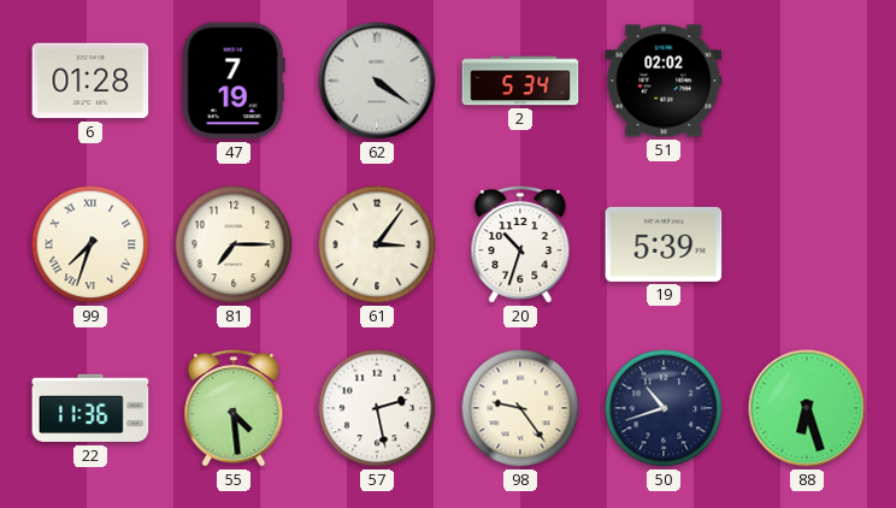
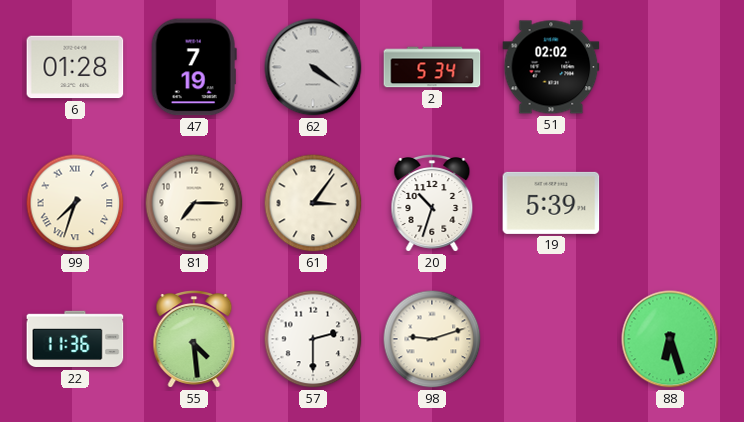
57: 2:28 -> 2:30
98: 9:24 -> 9:12
50: 10:42 -> none
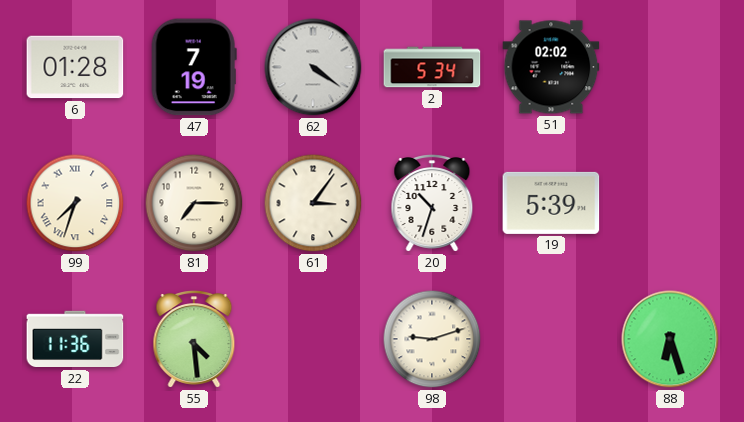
57: 2:30 -> none
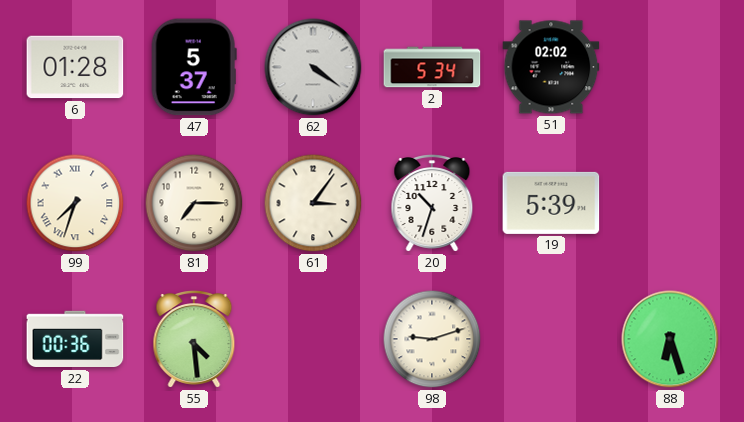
47: 7:19 -> 5:37
22: 11:36 -> 00:36
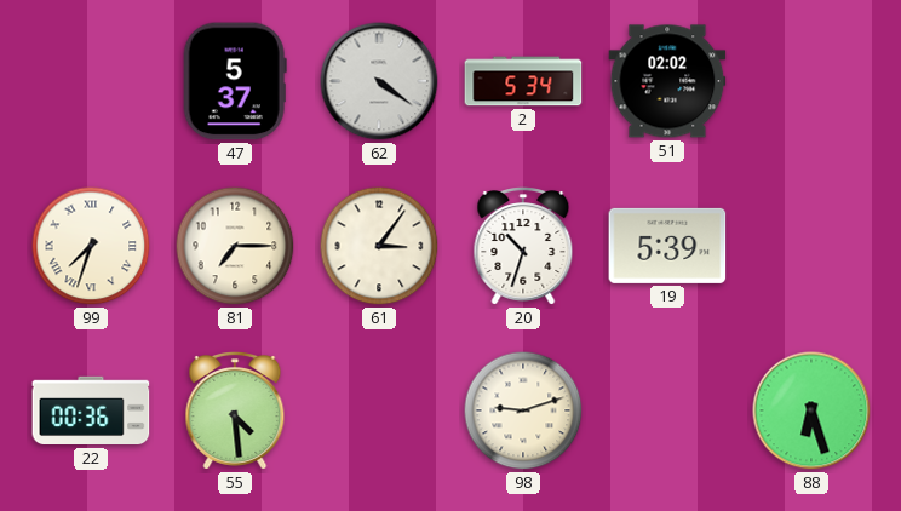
6: 01:28 -> none
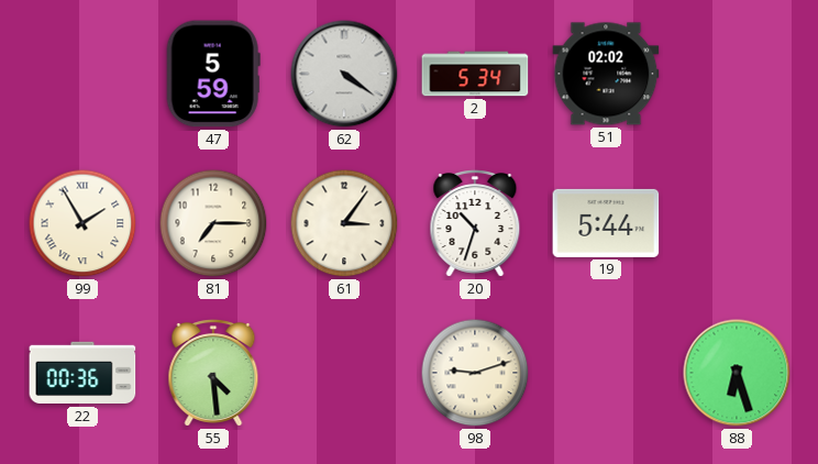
47: 5:37 -> 5:59
99: 7:33 -> 1:55
19: 5:39 -> 5:44
